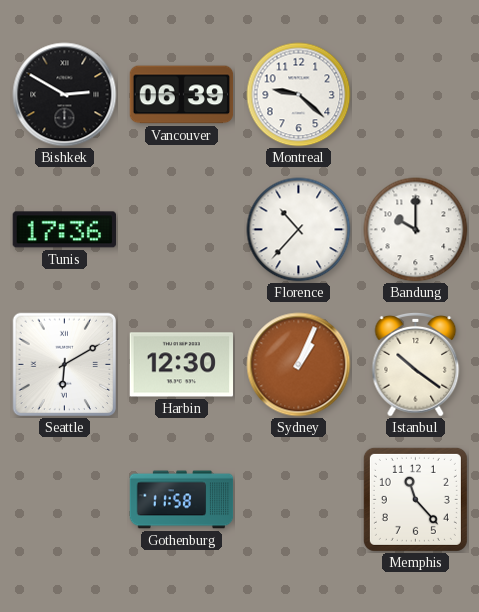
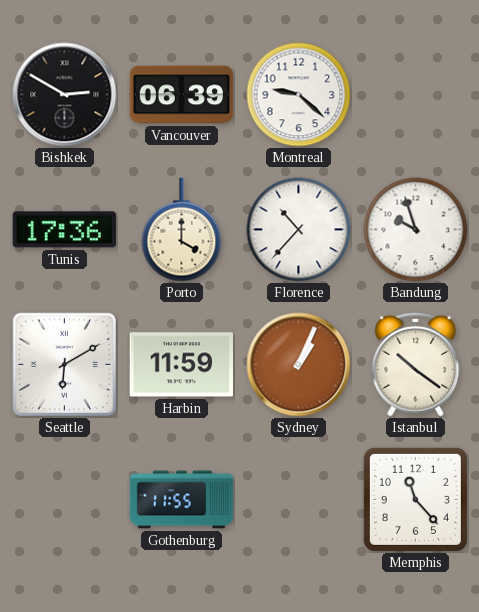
Porto: none -> 4:00
Bandung: 10:00 -> 9:57
Harbin: 12:30 -> 11:59
Gothenburg: 11:58 -> 11:55
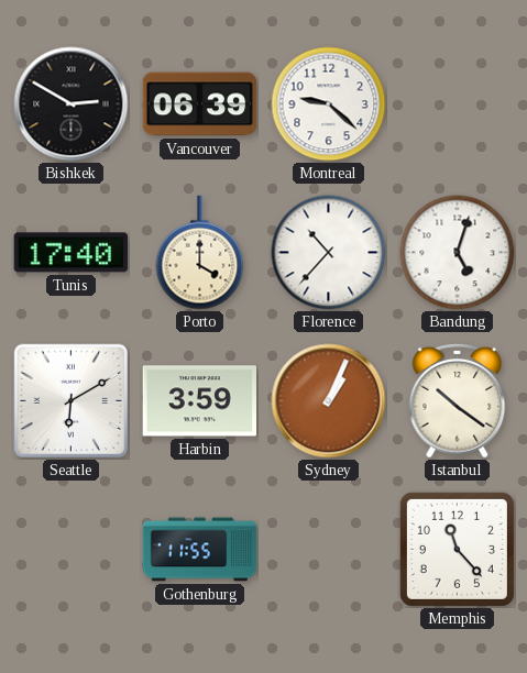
Tunis: 17:36 -> 17:40
Bandung: 9:57 -> 5:03
Harbin: 11:59 -> 3:59
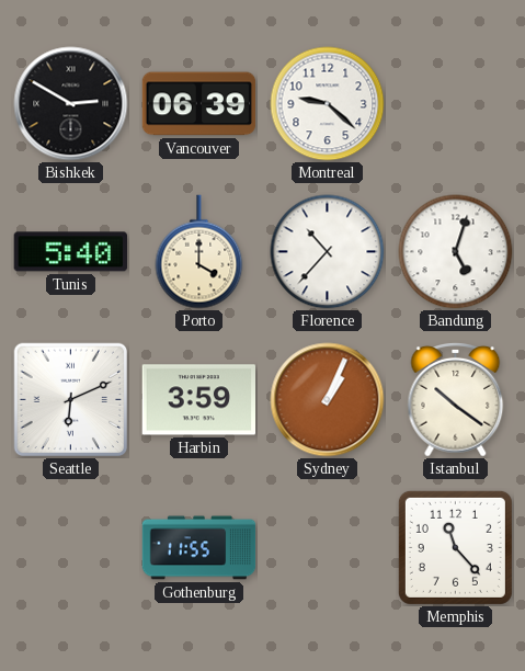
Tunis: 17:40 -> 5:40
Seattle: 6:10 -> 6:11
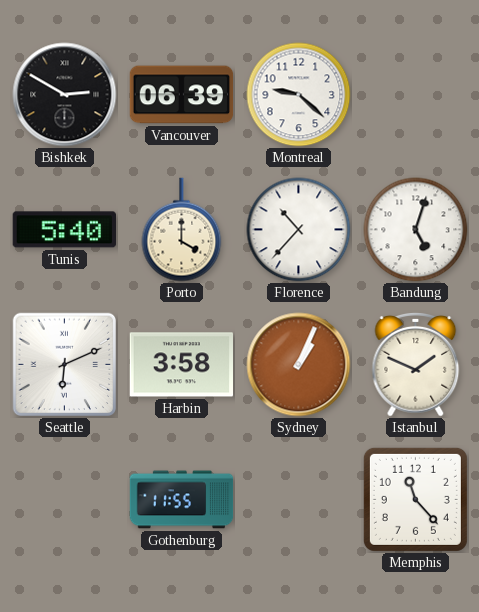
Harbin: 3:59 -> 3:58
Istanbul: 10:21 -> 1:49
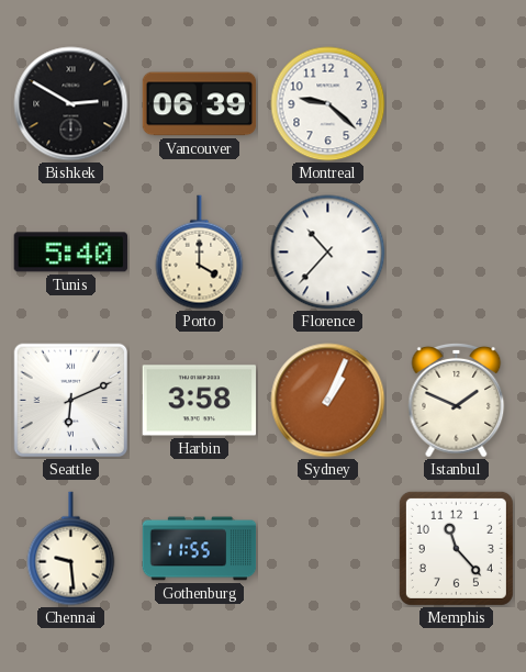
Bandung: 5:03 -> none
Chennai: none -> 9:29
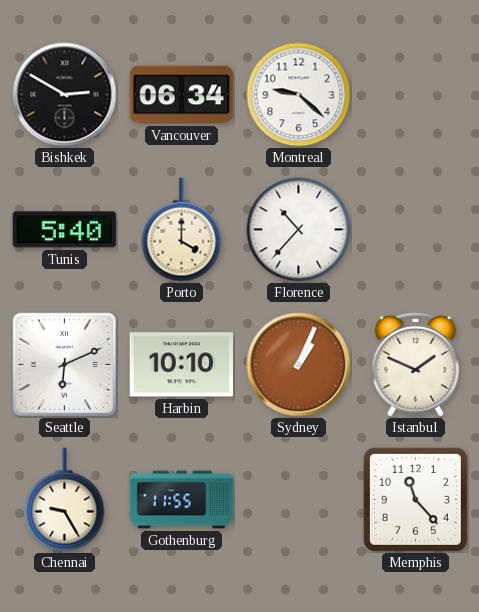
Vancouver: 06:39 -> 06:34
Harbin: 3:58 -> 10:10
Chennai: 9:29 -> 9:25
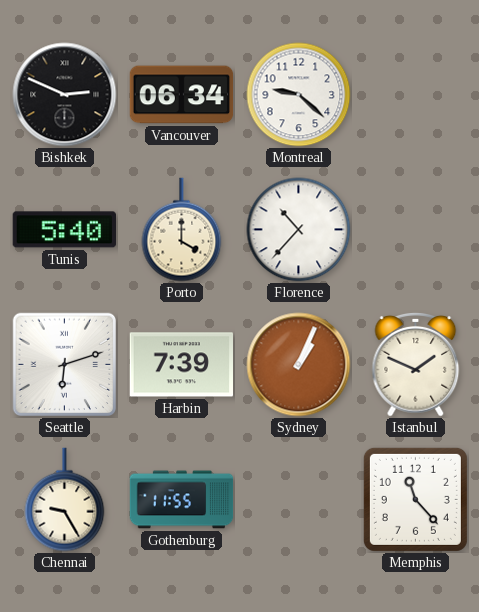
Bishkek: 2:50 -> 2:49
Seattle: 6:11 -> 6:12
Harbin: 10:10 -> 7:39
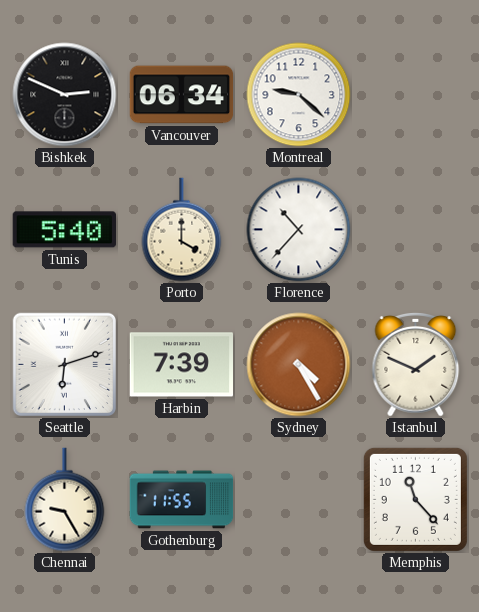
Sydney: 1:04 -> 4:25
